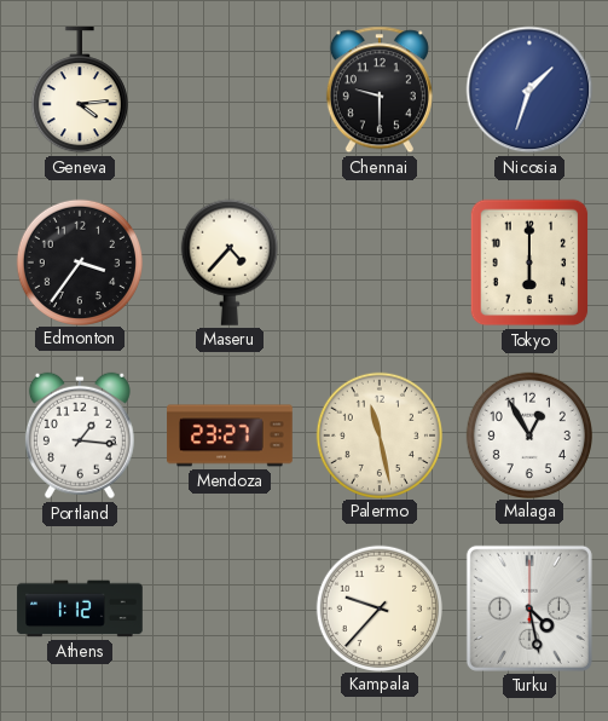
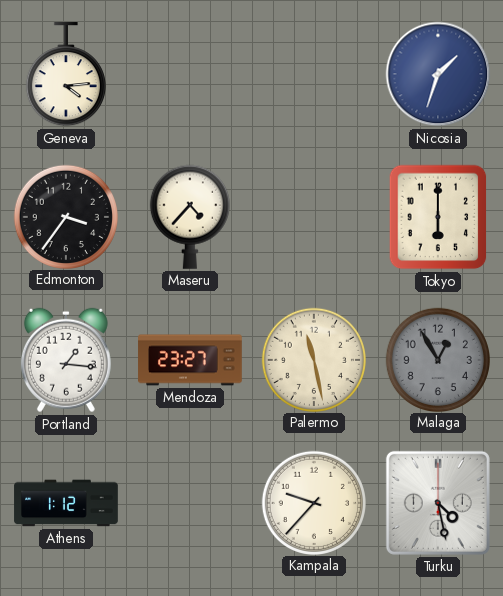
Chennai: 9:30 -> none
Malaga dial: white -> grey
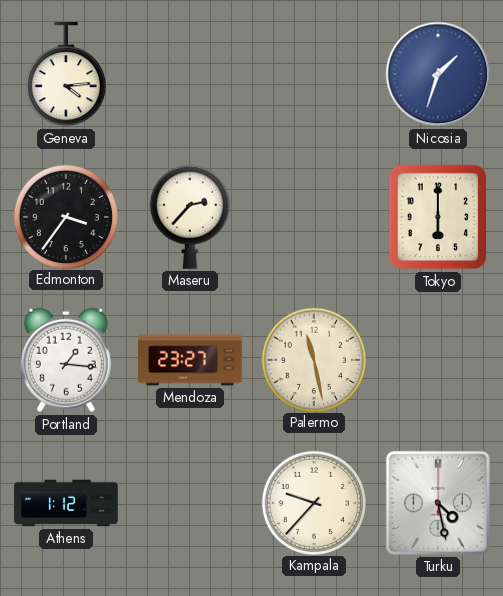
Maseru: 4:37 -> 2:37
Malaga: 12:55 -> none
